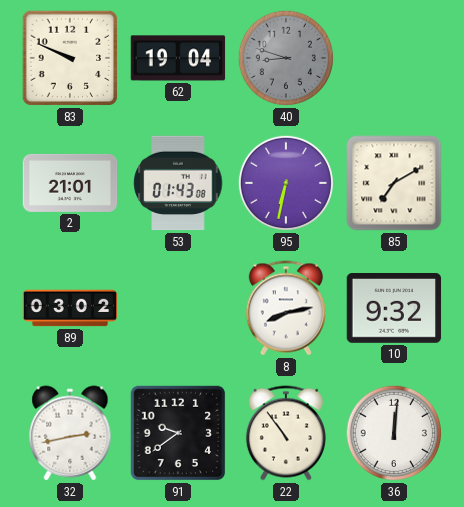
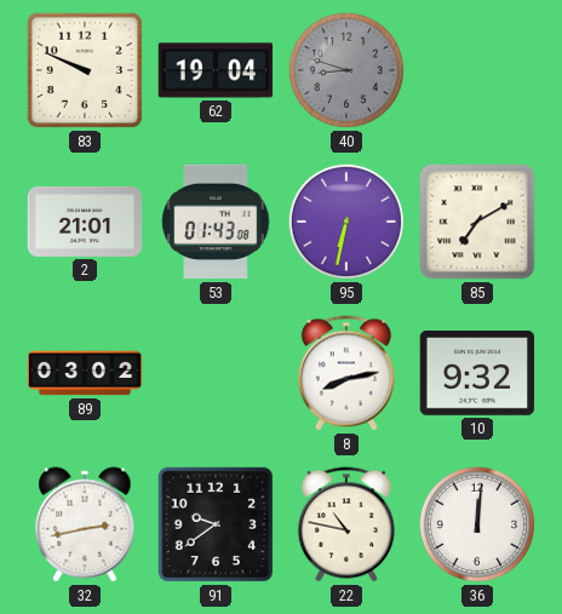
22: 10:54 -> 10:47
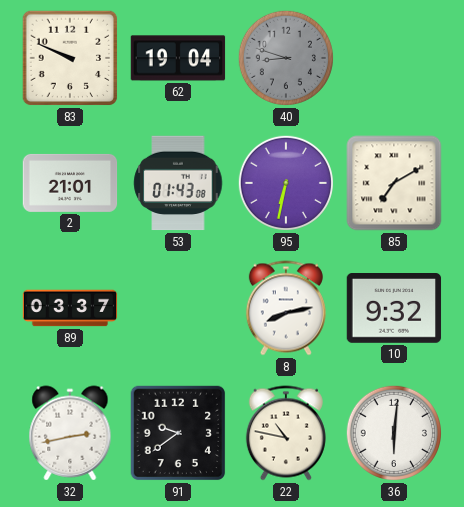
89: 03:02 -> 03:37
36: 12:01 -> 6:01
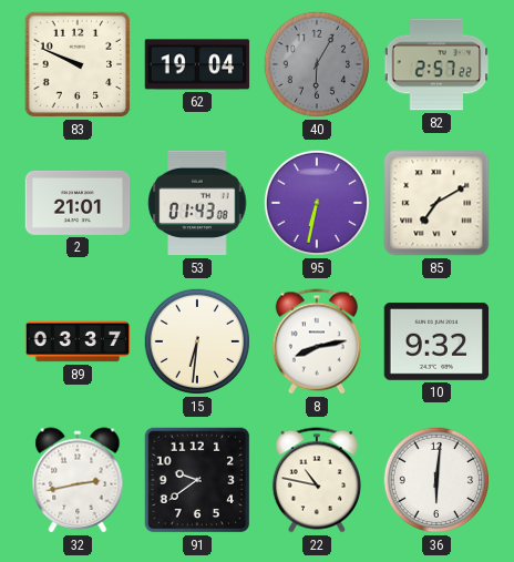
40: 8:48 -> 6:05
82: none -> 2:57
15: none -> 6:31
